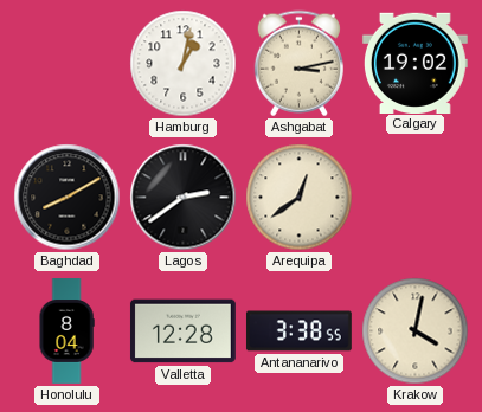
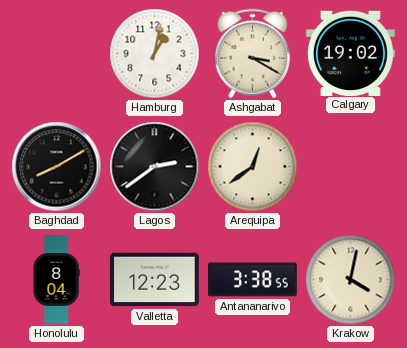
Ashgabat: 3:13 -> 3:20
Valletta: 12:28 -> 12:23
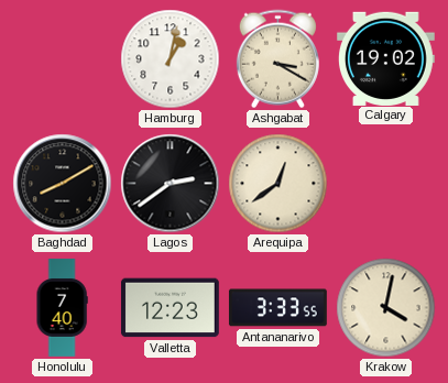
Honolulu: 8:04 -> 7:40
Antananarivo: 3:38 -> 3:33
